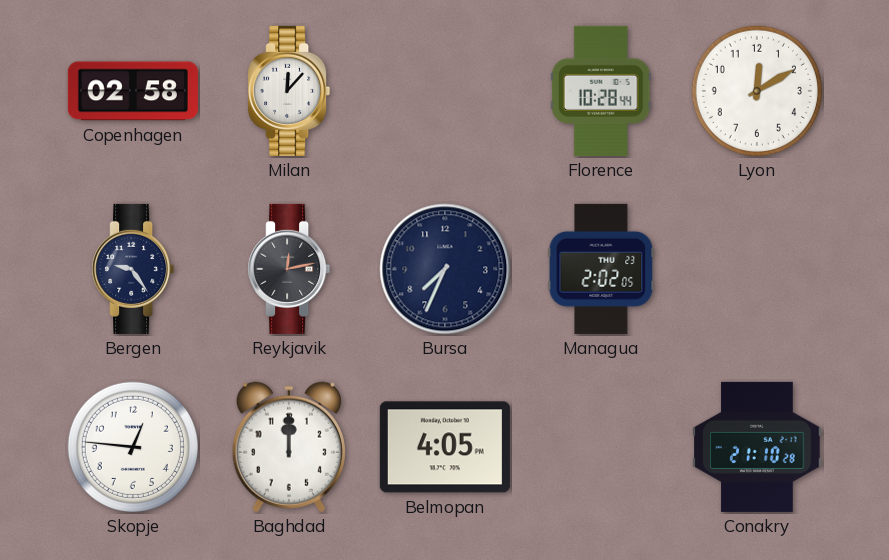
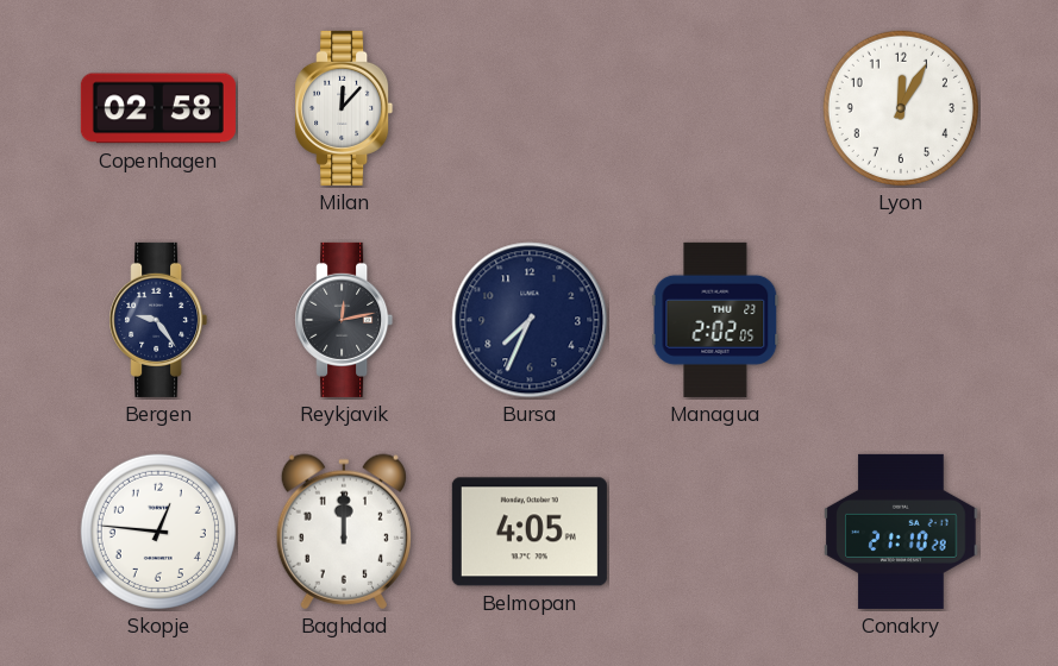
Florence: 10:28 -> none
Lyon: 12:10 -> 12:05
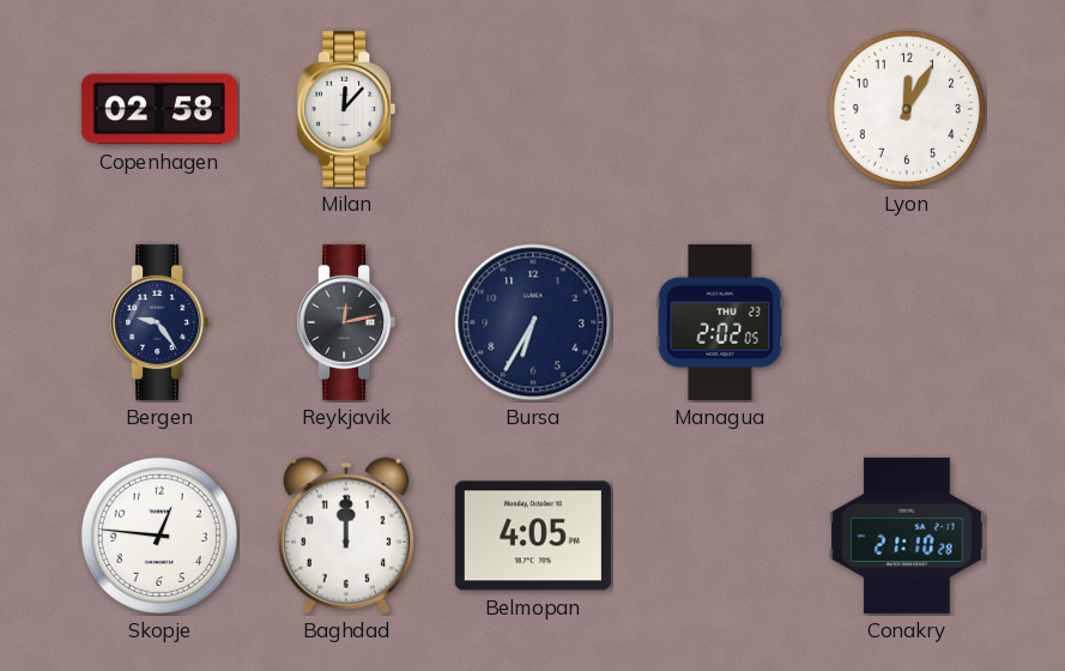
Bursa: 7:34 -> 6:35
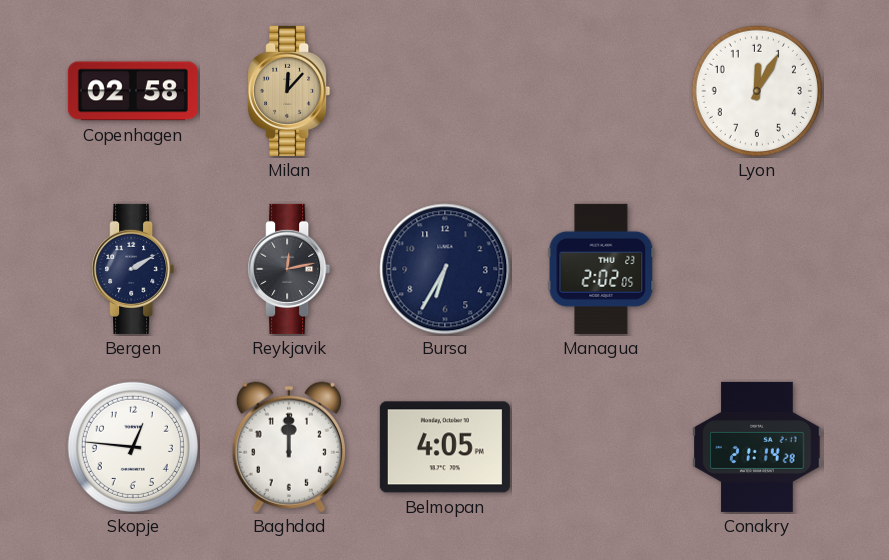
Milan dial: white -> champagne
Bergen: 9:24 -> 2:10
Conakry: 21:10 -> 21:14
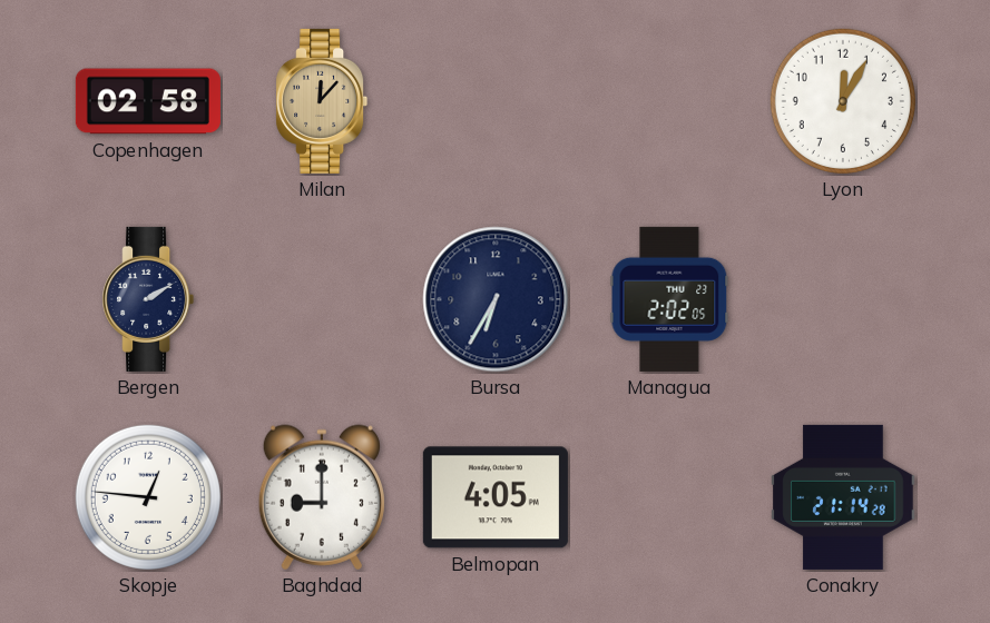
Reykjavik: 12:13 -> none
Baghdad: 12:00 -> 9:00
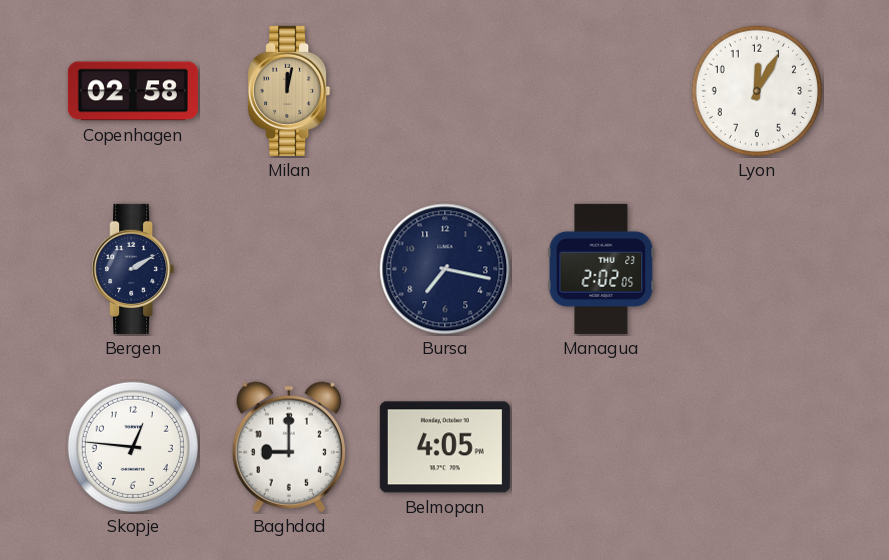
Milan: 12:07 -> 12:02
Bursa: 6:35 -> 7:17
Conakry: 21:14 -> none
